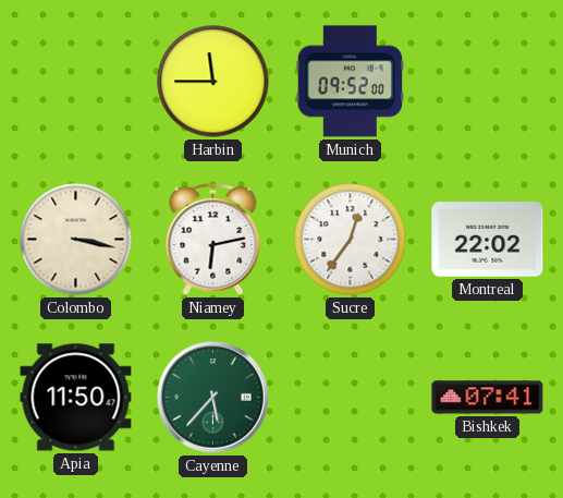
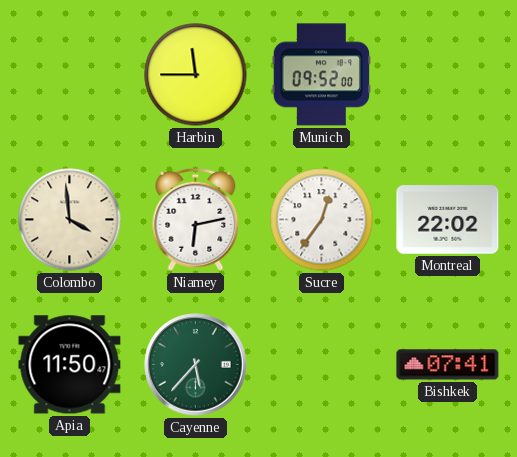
Colombo: 3:17 -> 3:59
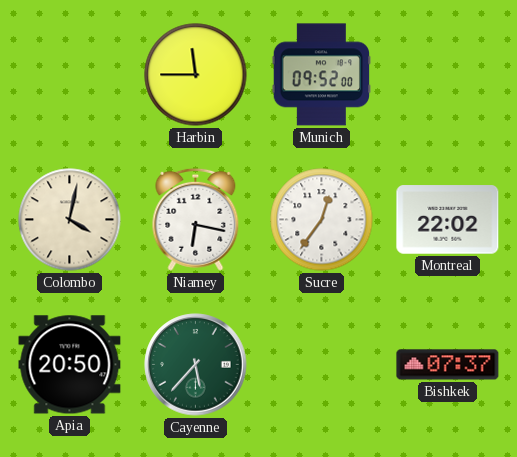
Colombo: 3:59 -> 4:02
Niamey: 6:13 -> 6:17
Apia: 11:50 -> 20:50
Bishkek: 07:41 -> 07:37
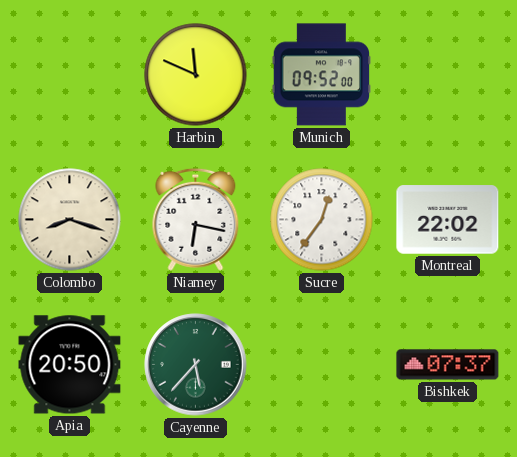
Harbin: 11:45 -> 11:49
Colombo: 4:02 -> 8:18
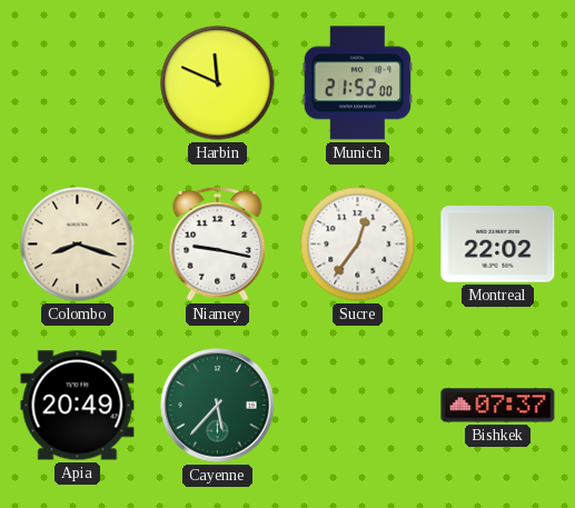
Munich: 09:52 -> 21:52
Niamey: 6:17 -> 9:17
Apia: 20:50 -> 20:49
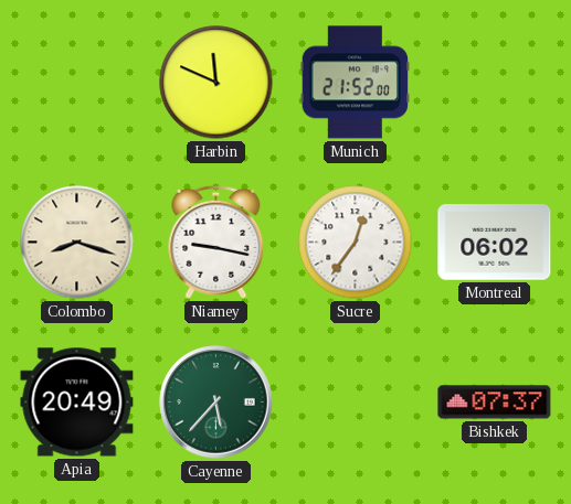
Montreal: 22:02 -> 06:02
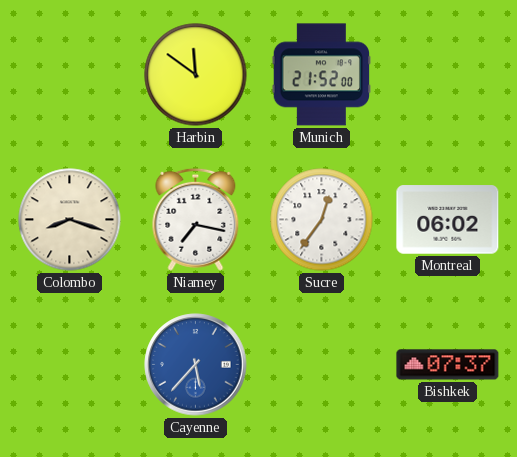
Harbin: 11:49 -> 11:51
Niamey: 9:17 -> 7:17
Apia: 20:49 -> none
Cayenne dial: green -> blue
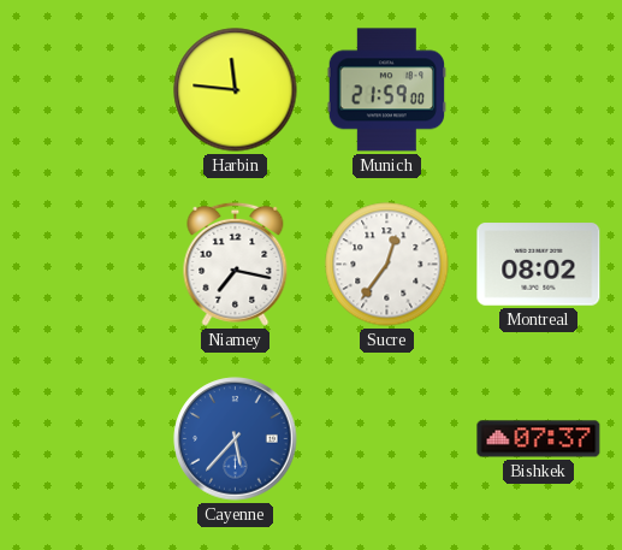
Harbin: 11:51 -> 11:46
Munich: 21:52 -> 21:59
Colombo: 8:18 -> none
Montreal: 06:02 -> 08:02
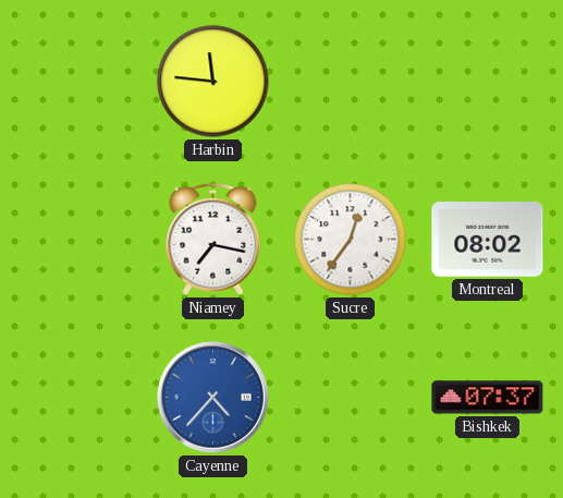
Munich: 21:59 -> none
Cayenne: 5:37 -> 4:37
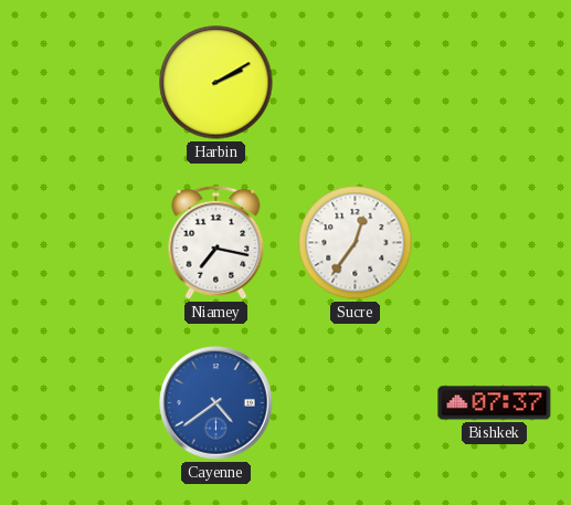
Harbin: 11:46 -> 2:10
Montreal: 08:02 -> none
Cayenne: 4:37 -> 4:39
